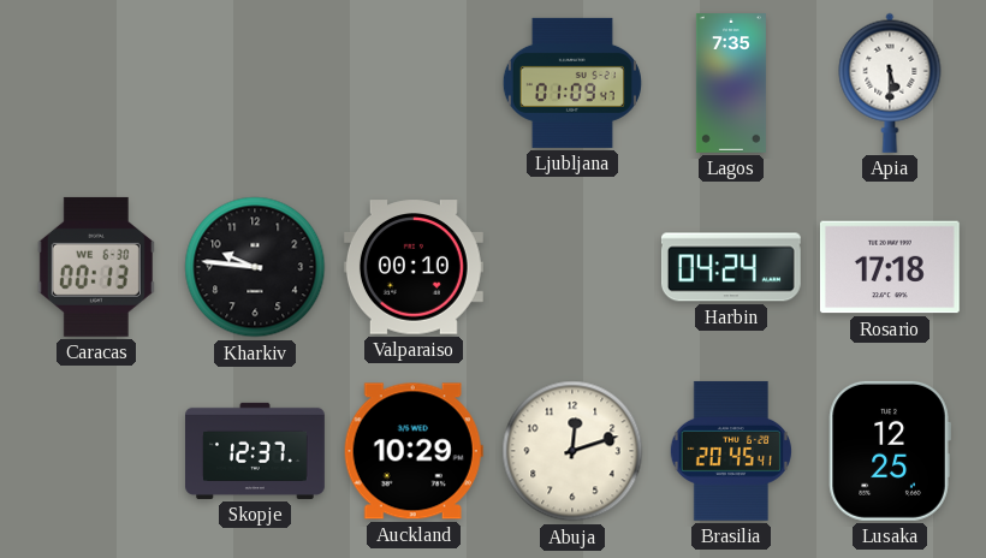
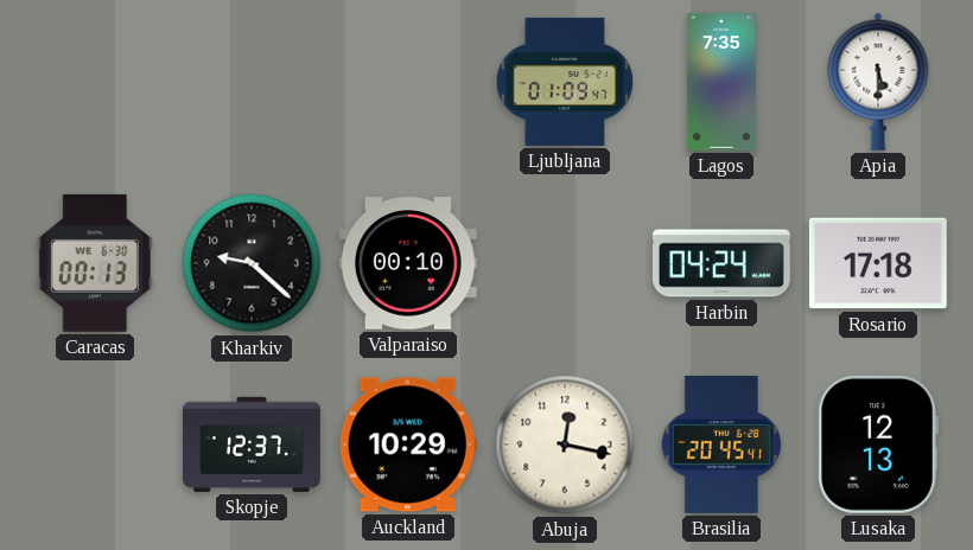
Kharkiv: 9:46 -> 9:22
Abuja: 12:12 -> 12:17
Lusaka: 12:25 -> 12:13
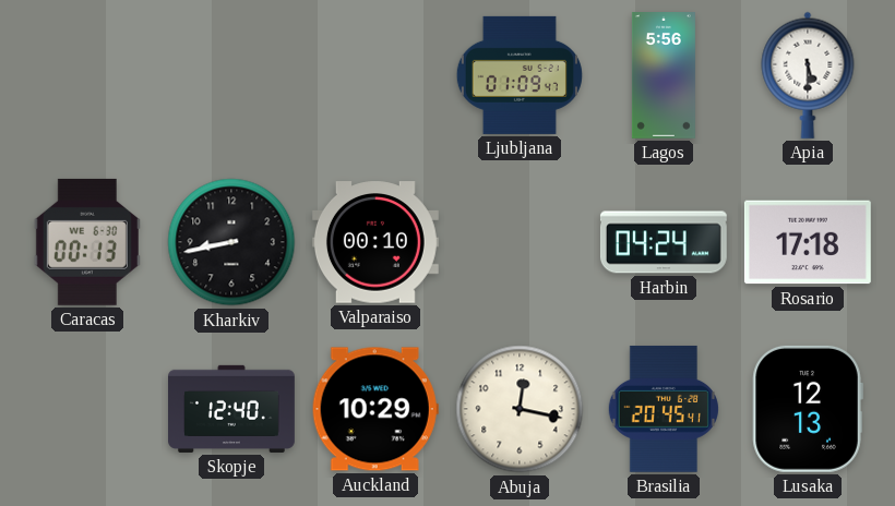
Lagos: 7:35 -> 5:56
Kharkiv: 9:22 -> 8:43
Skopje: 12:37 -> 12:40
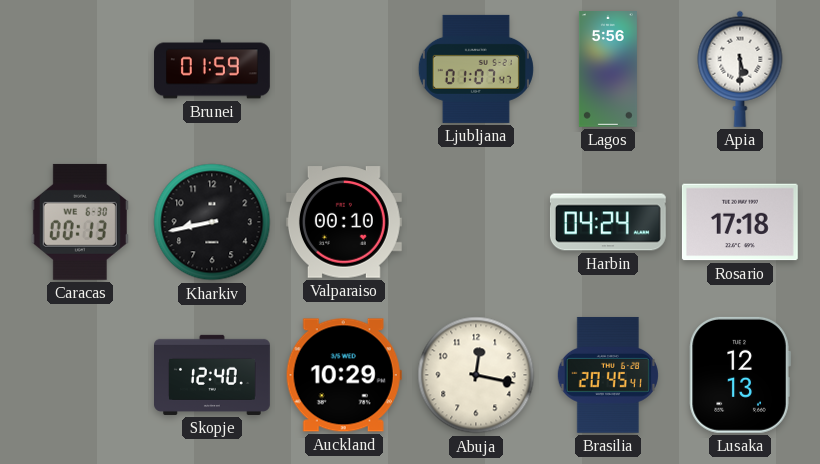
Brunei: none -> 01:59
Ljubljana: 01:09 -> 01:07
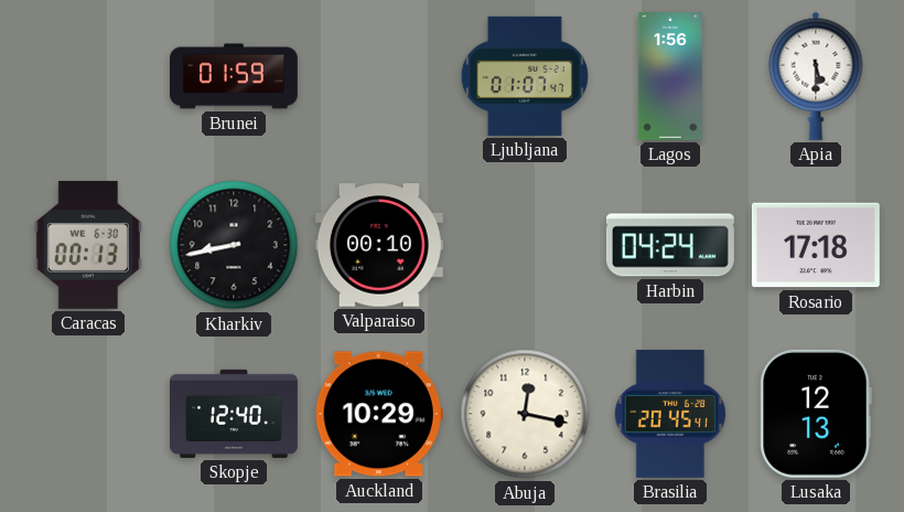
Lagos: 5:56 -> 1:56
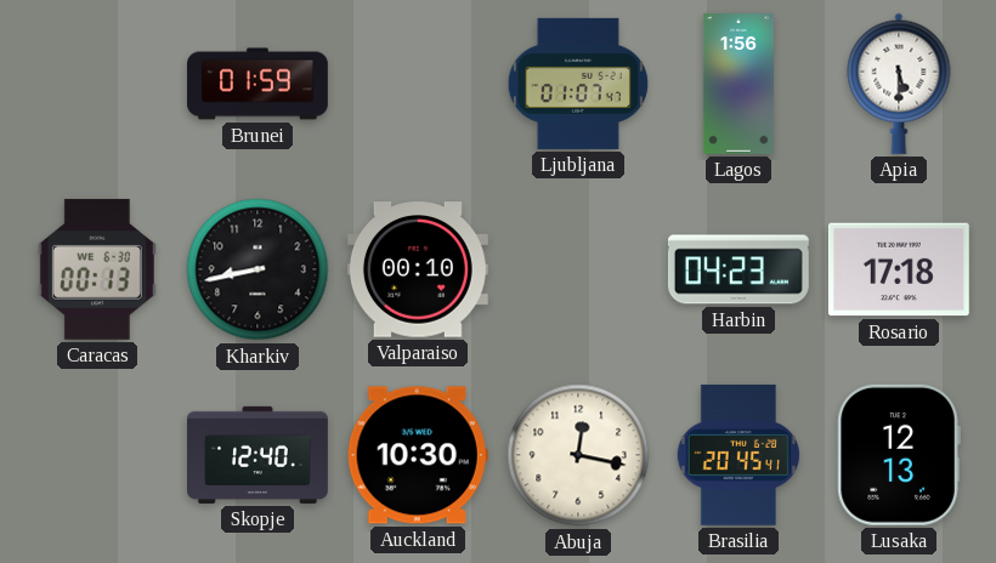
Harbin: 04:24 -> 04:23
Auckland: 10:29 -> 10:30
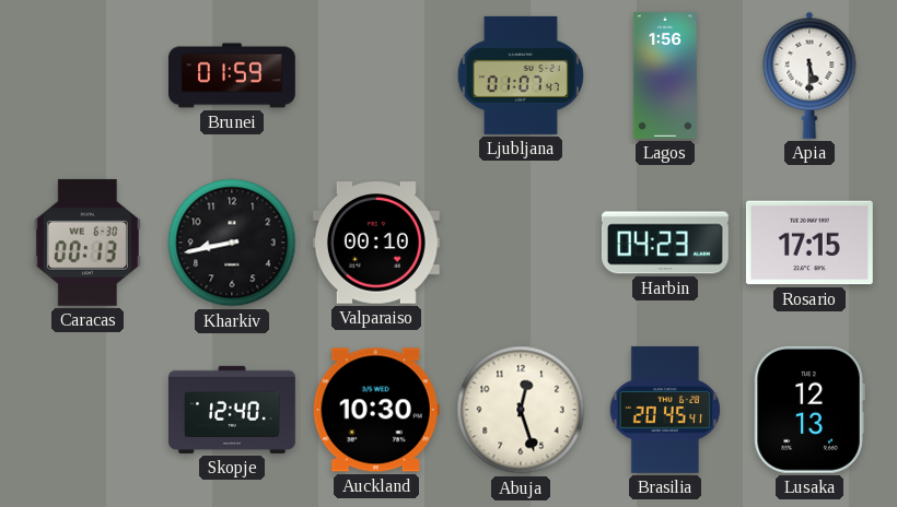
Rosario: 17:18 -> 17:15
Abuja: 12:17 -> 12:27
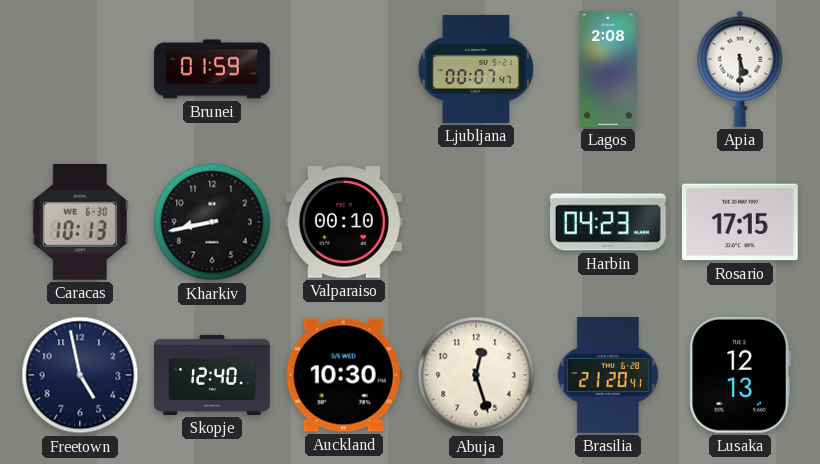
Ljubljana: 01:07 -> 00:07
Lagos: 1:56 -> 2:08
Caracas: 00:13 -> 10:13
Freetown: none -> 4:58
Brasilia: 20:45 -> 21:20
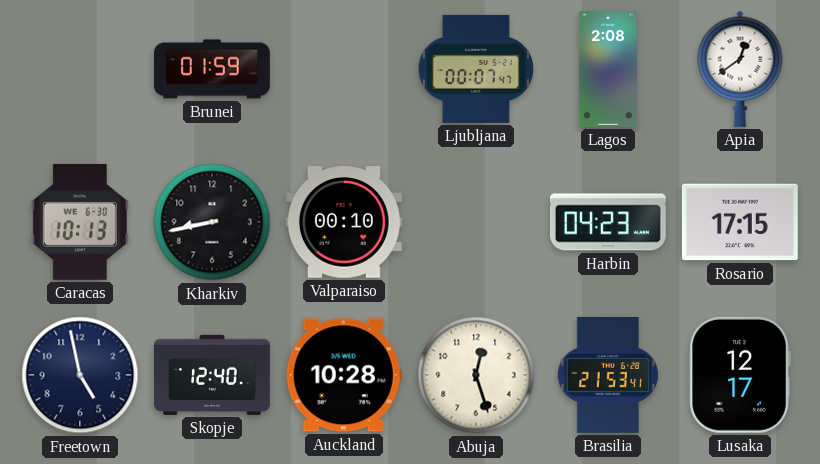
Apia: 5:30 -> 12:39
Auckland: 10:30 -> 10:28
Brasilia: 21:20 -> 21:53
Lusaka: 12:13 -> 12:17
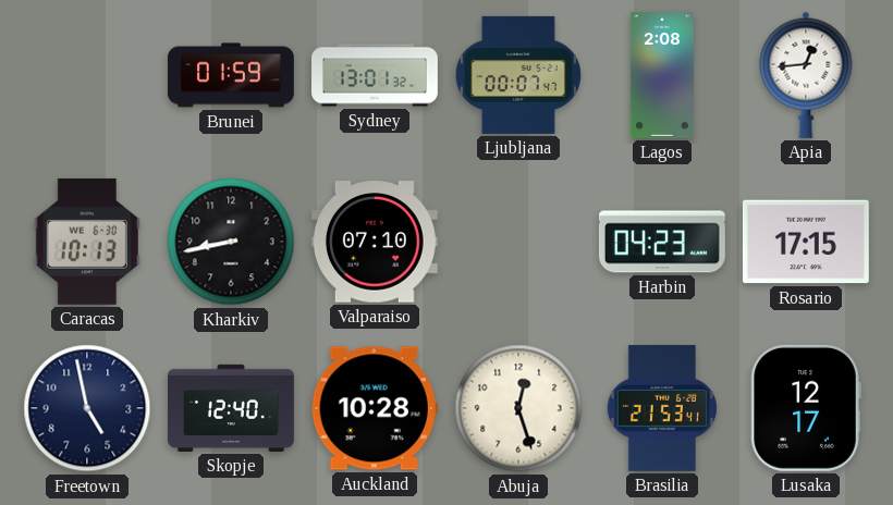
Sydney: none -> 13:01
Apia: 12:39 -> 12:44
Valparaiso: 00:10 -> 07:10
